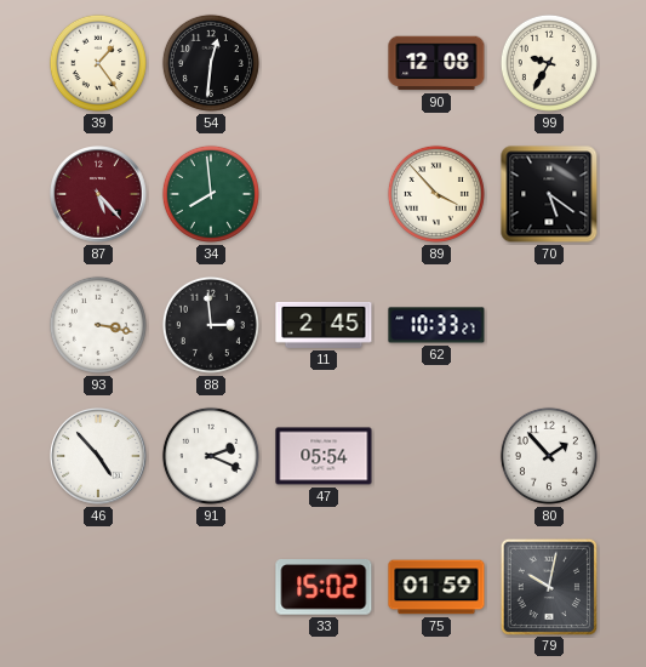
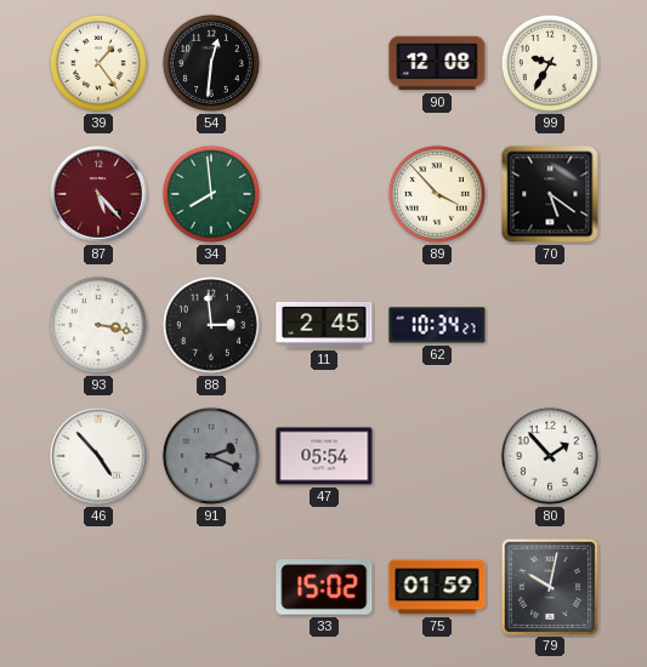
62: 10:33 -> 10:34
91 dial: white -> grey
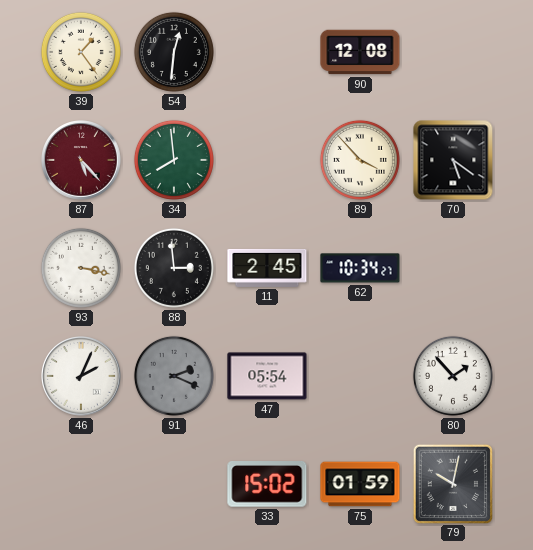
99: 9:35 -> none
46: 4:53 -> 2:04
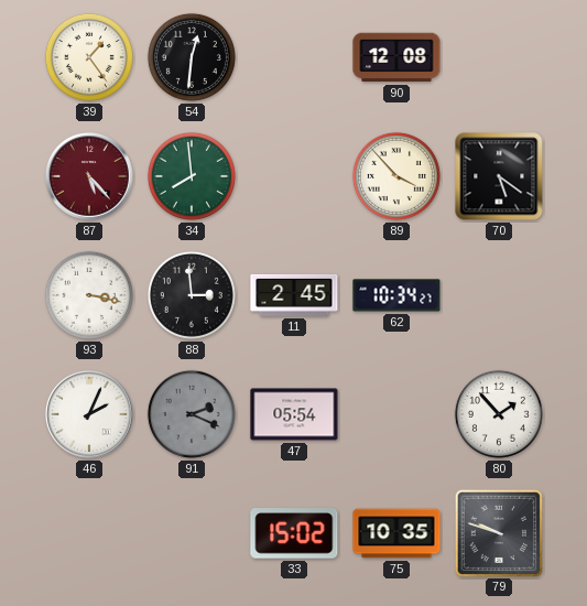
75: 01:59 -> 10:35
79: 10:02 -> 9:48
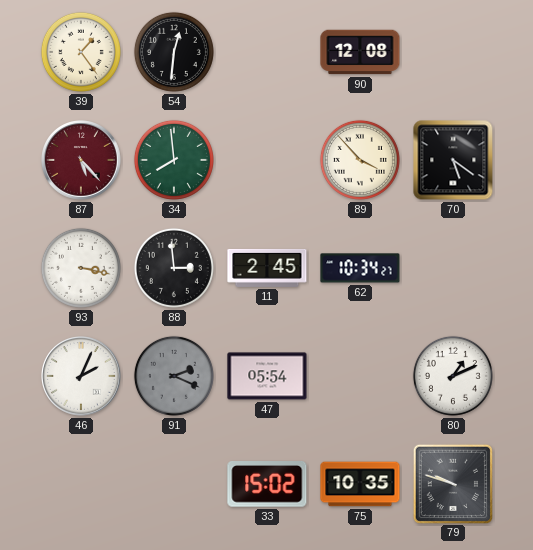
80: 1:53 -> 1:11
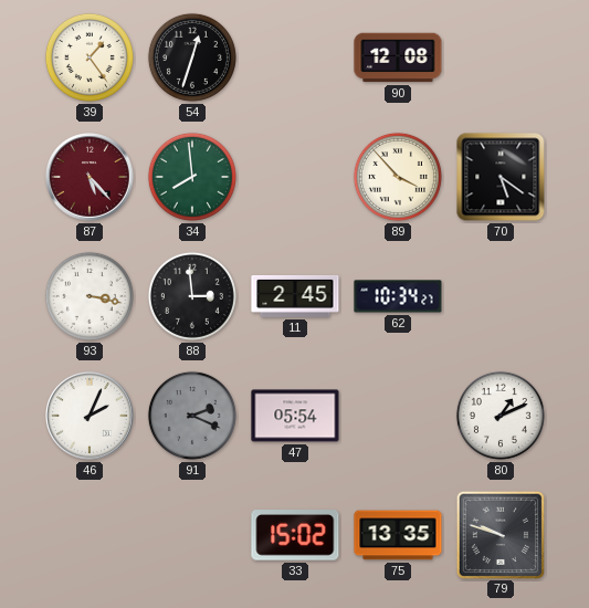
54: 12:31 -> 12:33
75: 10:35 -> 13:35
